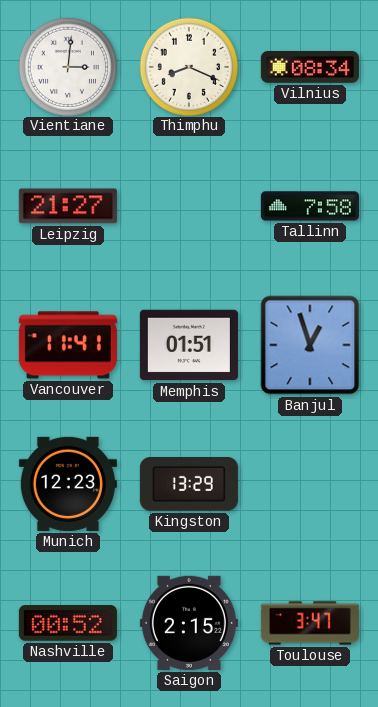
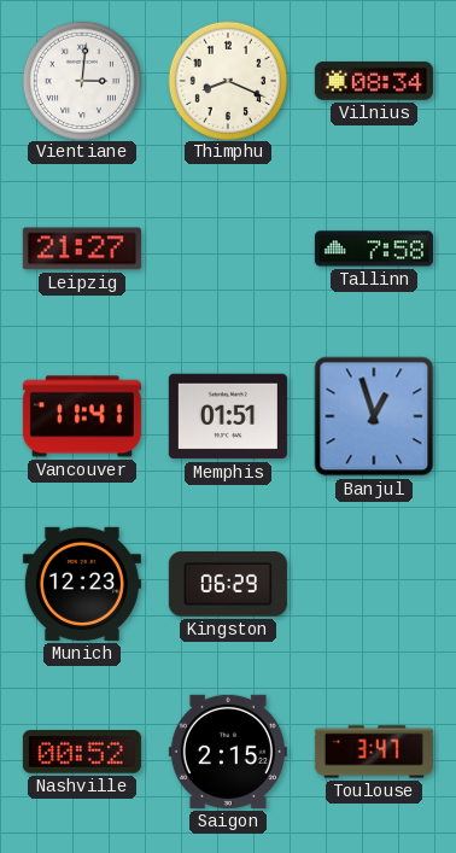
Kingston: 13:29 -> 06:29
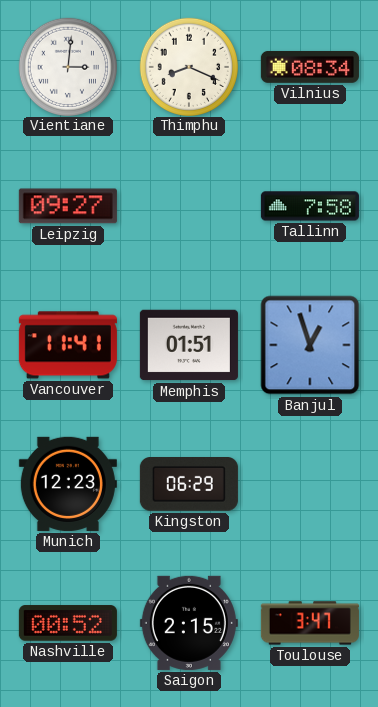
Leipzig: 21:27 -> 09:27
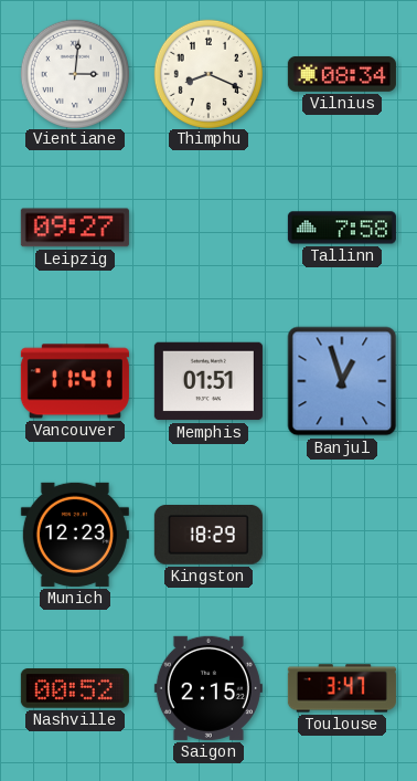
Kingston: 06:29 -> 18:29
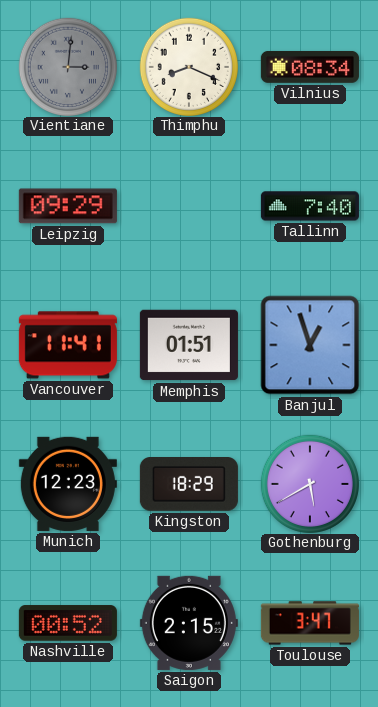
Vientiane dial: white -> grey
Leipzig: 09:27 -> 09:29
Tallinn: 7:58 -> 7:40
Gothenburg: none -> 5:40
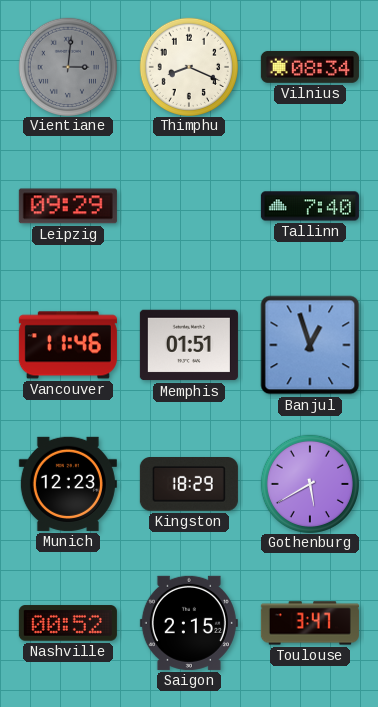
Vancouver: 11:41 -> 11:46
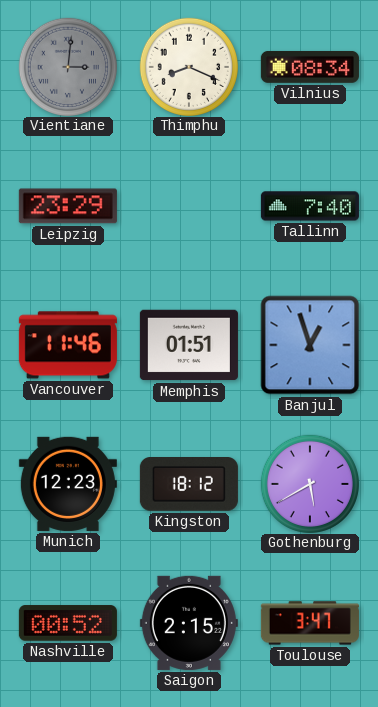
Leipzig: 09:29 -> 23:29
Kingston: 18:29 -> 18:12
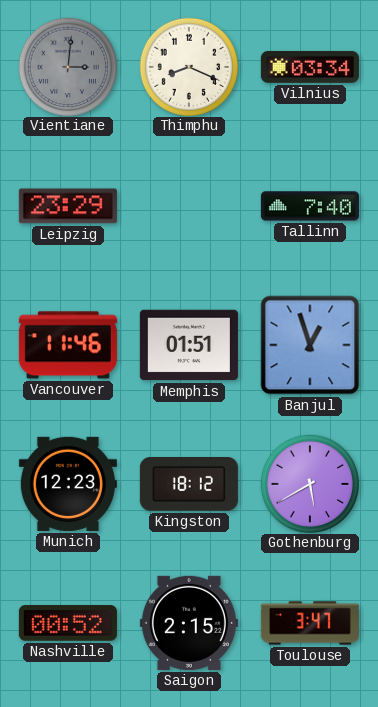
Vilnius: 08:34 -> 03:34
